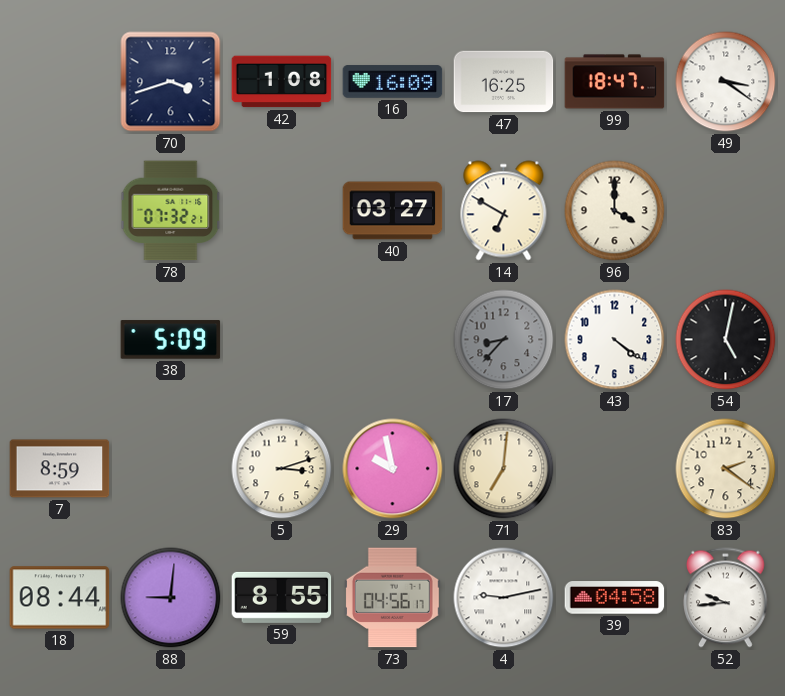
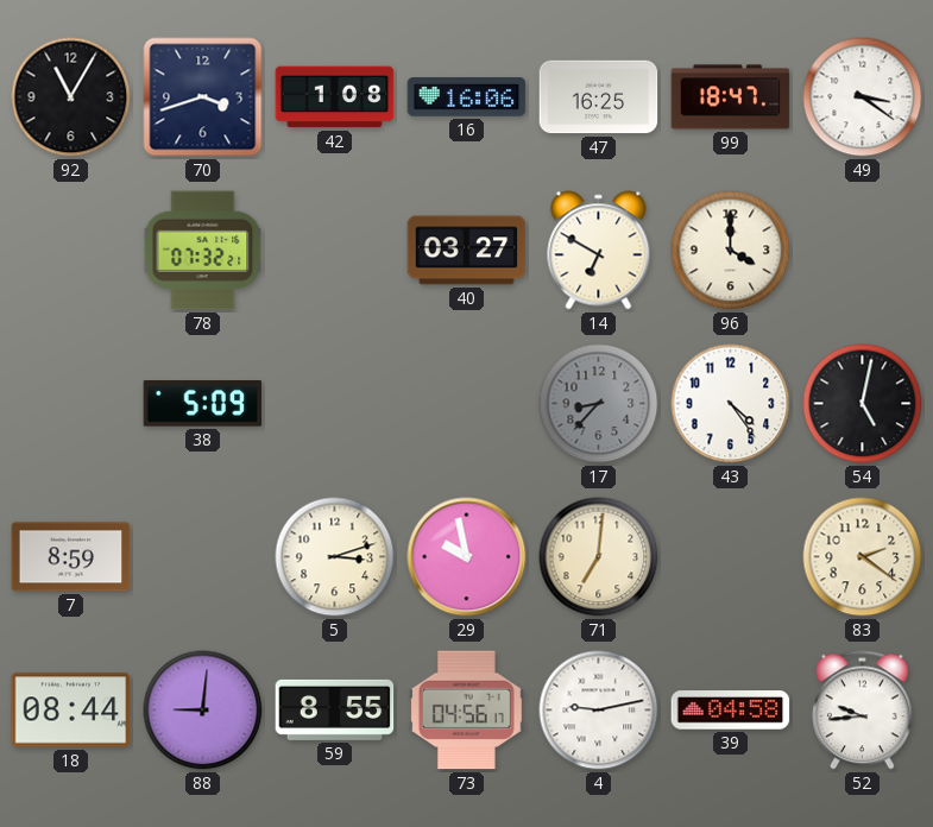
92: none -> 11:05
16: 16:09 -> 16:06
43: 4:21 -> 4:24
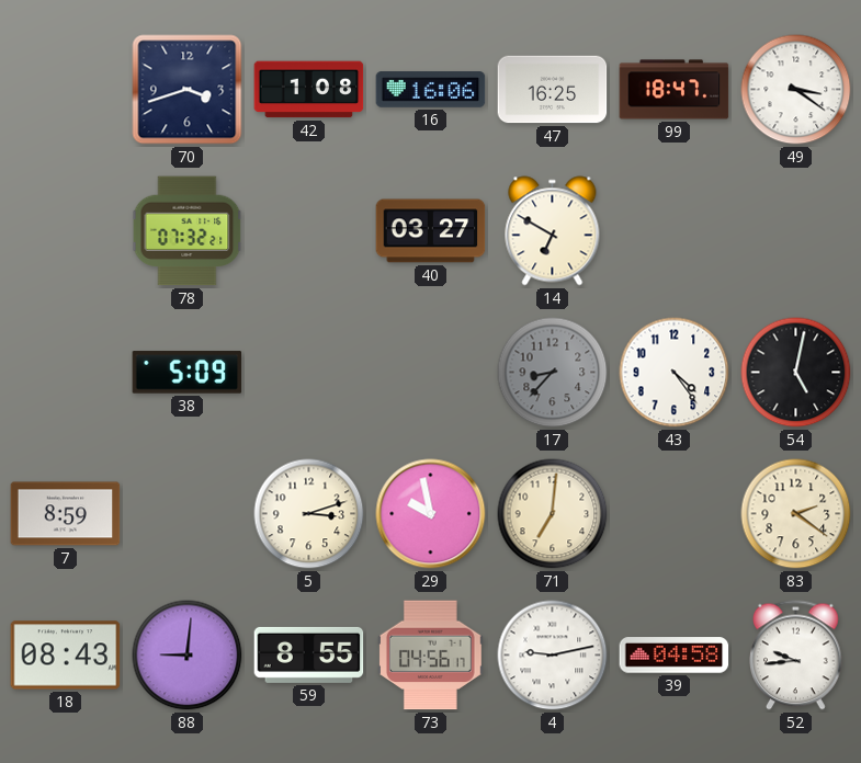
92: 11:05 -> none
96: 4:00 -> none
18: 08:44 -> 08:43
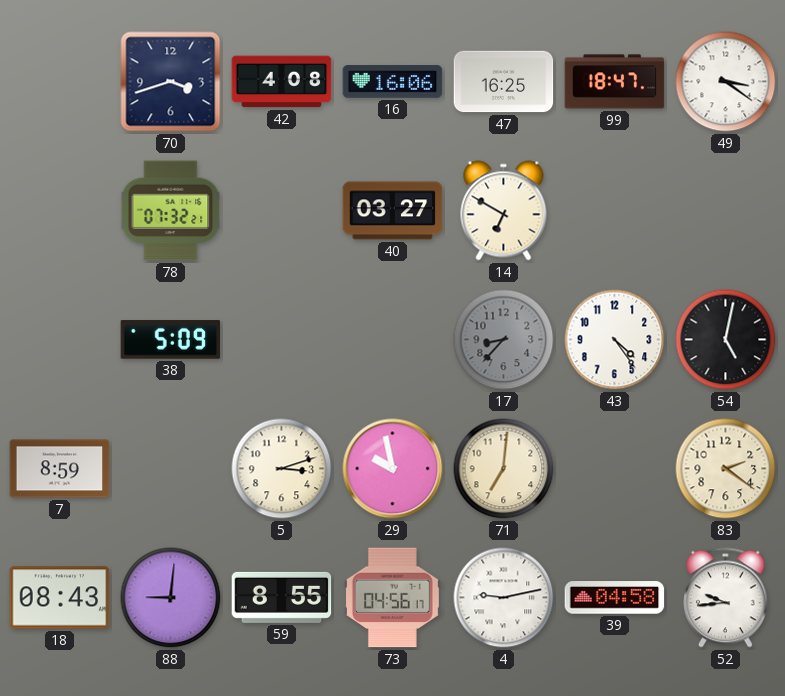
42: 1:08 -> 4:08
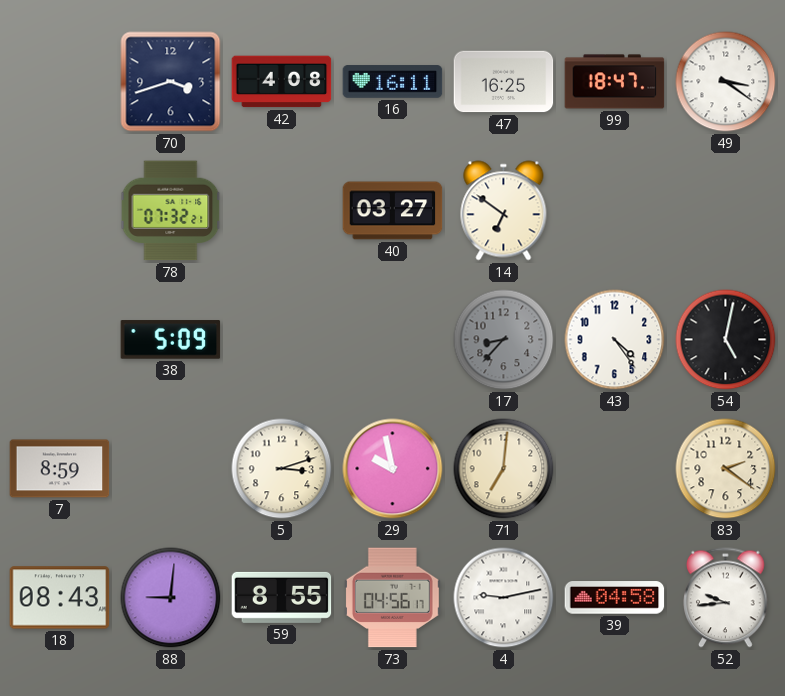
16: 16:06 -> 16:11
14: 6:50 -> 6:51
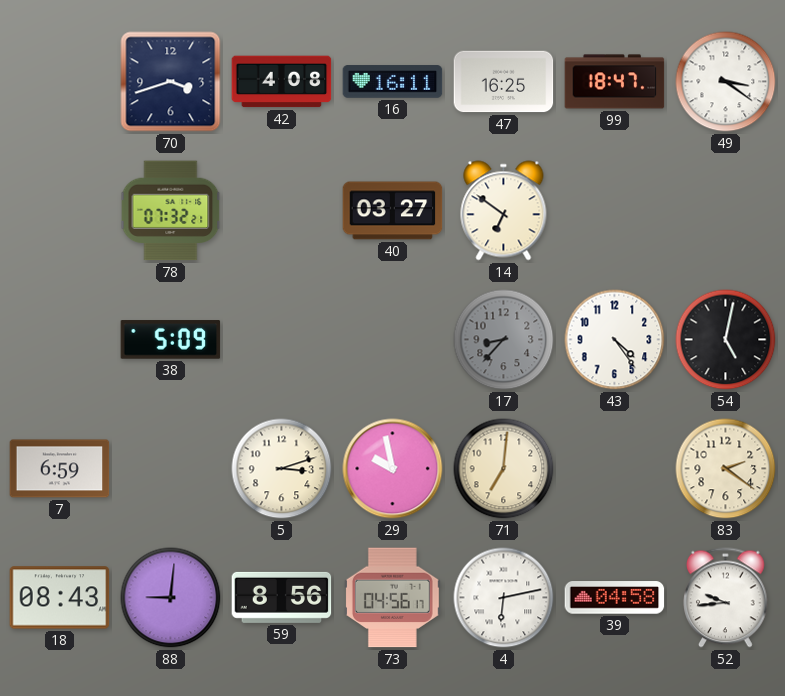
7: 8:59 -> 6:59
59: 8:55 -> 8:56
4: 9:13 -> 6:13
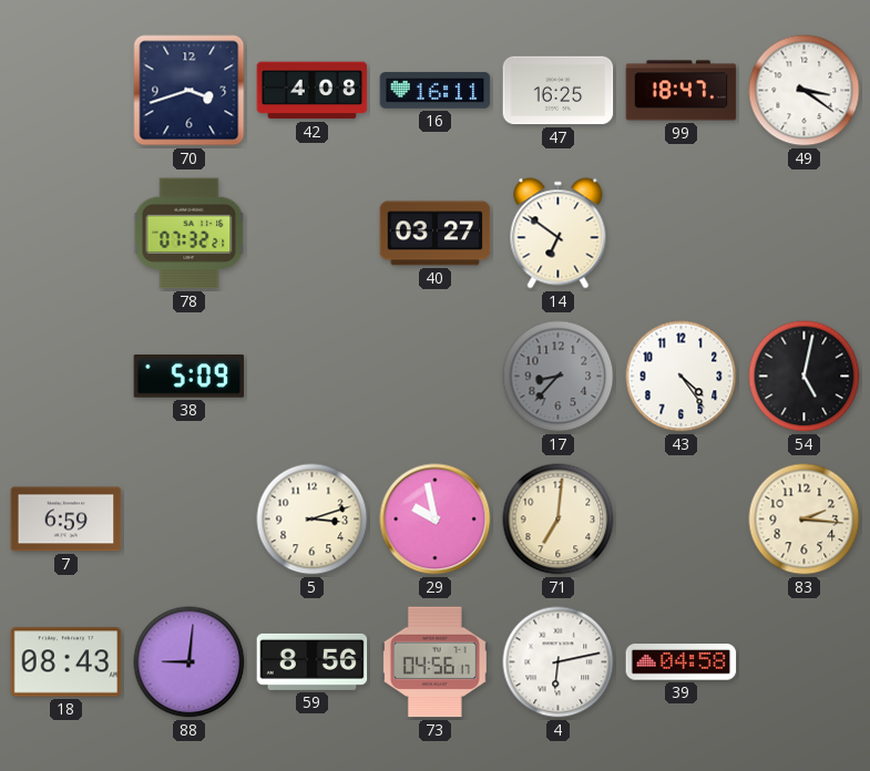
83: 2:21 -> 2:16
52: 9:44 -> none
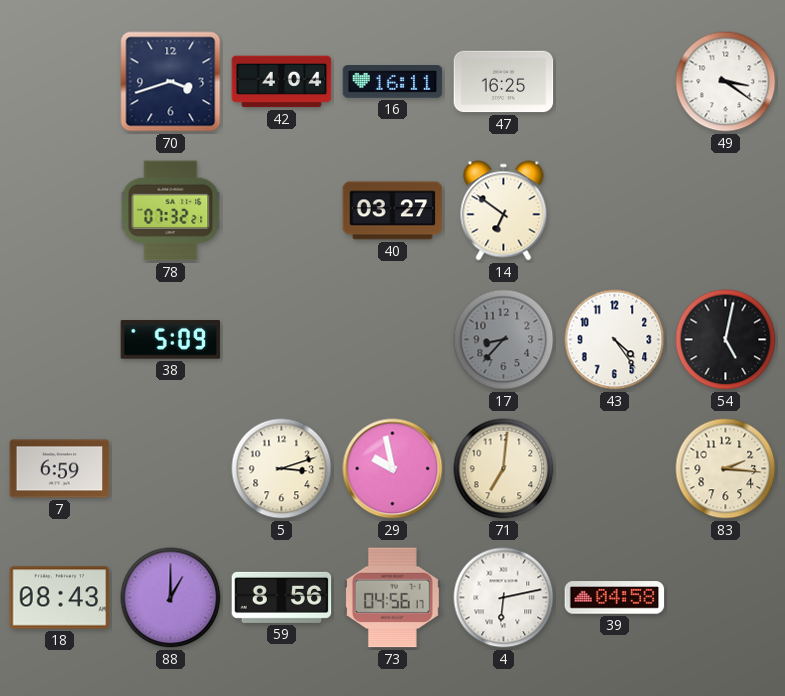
42: 4:08 -> 4:04
99: 18:47 -> none
88: 9:01 -> 1:00
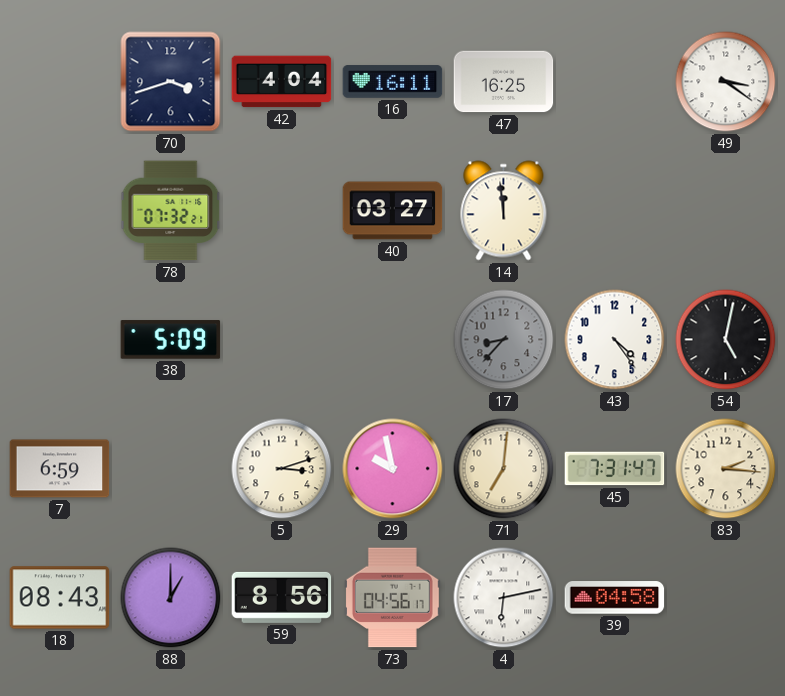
14: 6:51 -> 11:59
45: none -> 7:31
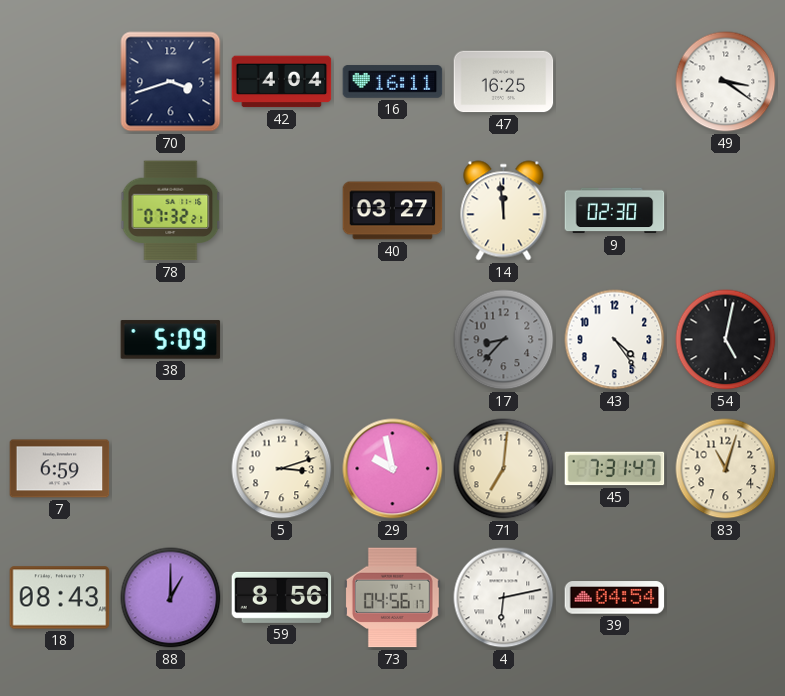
9: none -> 02:30
83: 2:16 -> 11:03
39: 04:58 -> 04:54
